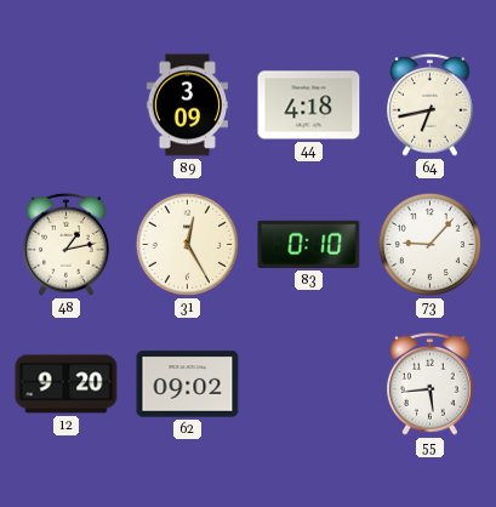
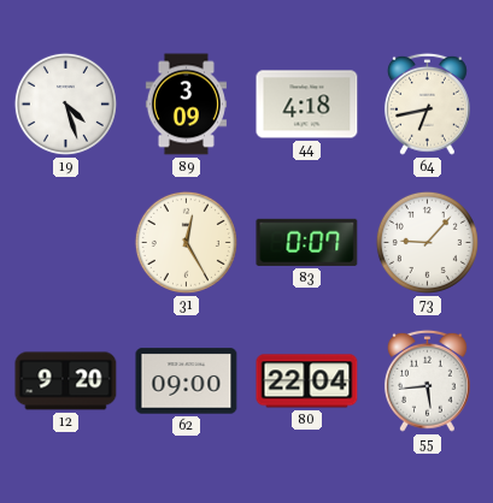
19: none -> 4:27
48: 1:13 -> none
83: 0:10 -> 0:07
62: 09:02 -> 09:00
80: none -> 22:04
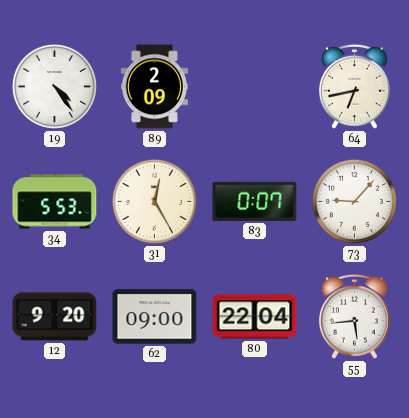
19: 4:27 -> 4:24
89: 3:09 -> 2:09
44: 4:18 -> none
34: none -> 5:53
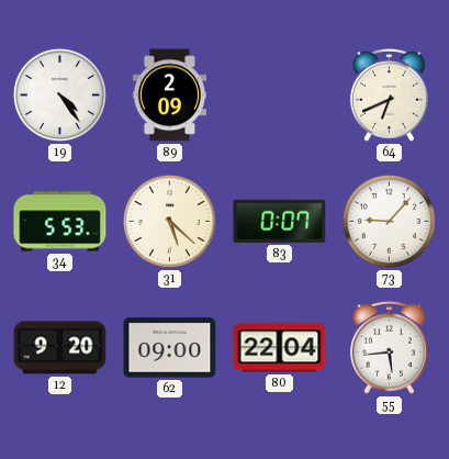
64: 6:43 -> 6:41
31: 12:25 -> 5:22
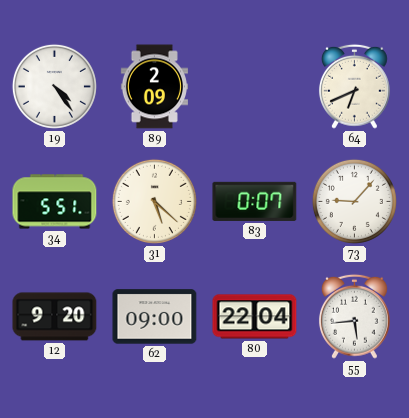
34: 5:53 -> 5:51
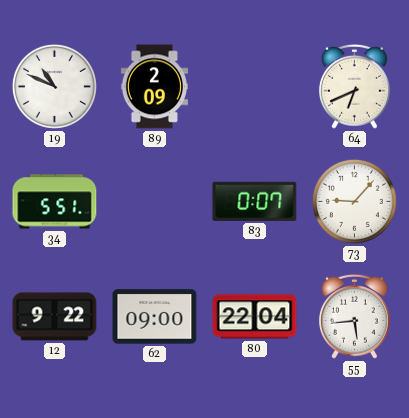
19: 4:24 -> 10:49
31: 5:22 -> none
12: 9:20 -> 9:22
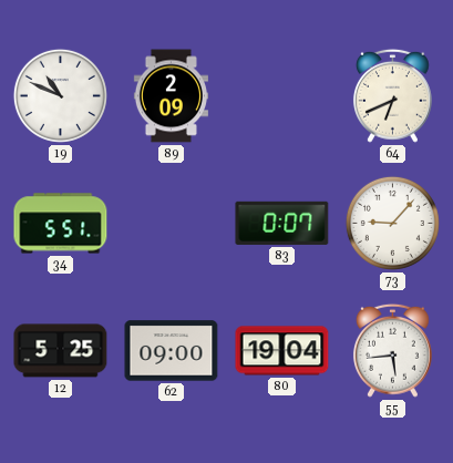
12: 9:22 -> 5:25
80: 22:04 -> 19:04
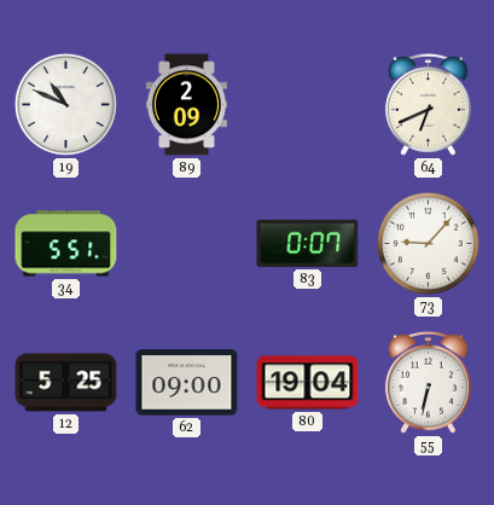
55: 5:44 -> 6:32
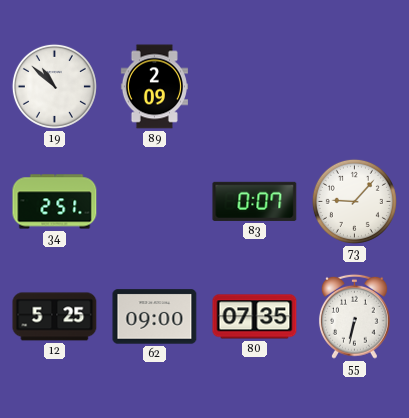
19: 10:49 -> 10:52
64: 6:41 -> none
34: 5:51 -> 2:51
80: 19:04 -> 07:35
